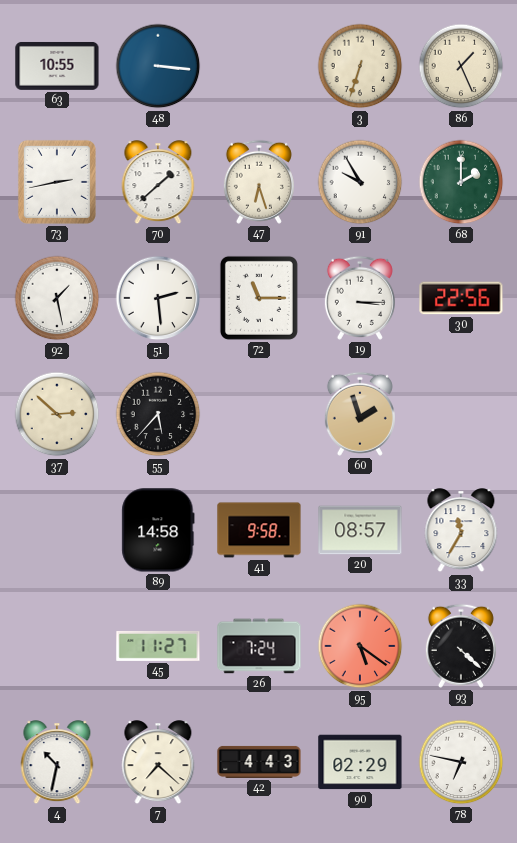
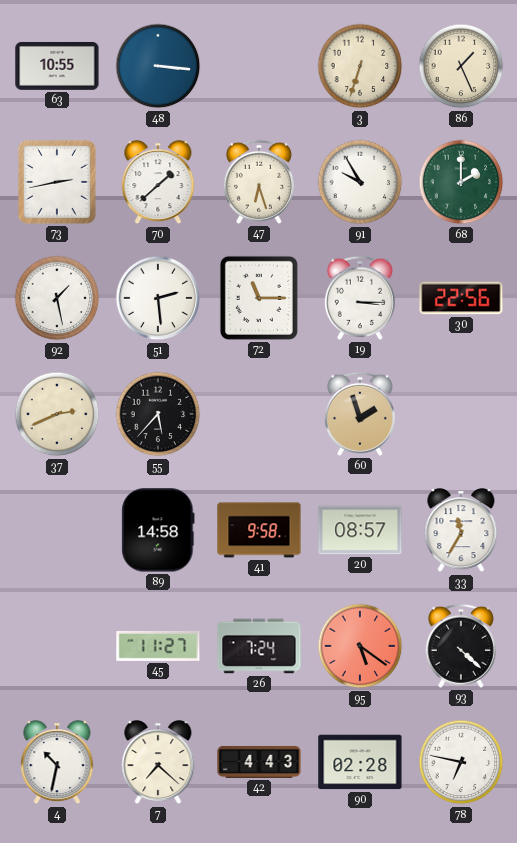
37: 2:52 -> 2:41
90: 02:29 -> 02:28
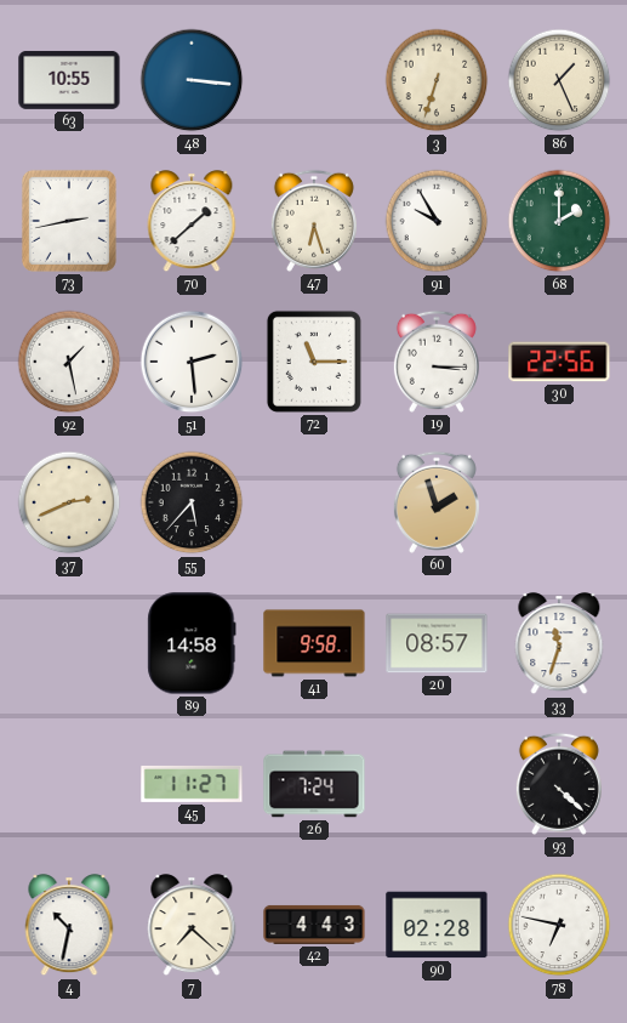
33: 11:35 -> 11:33
95: 5:21 -> none
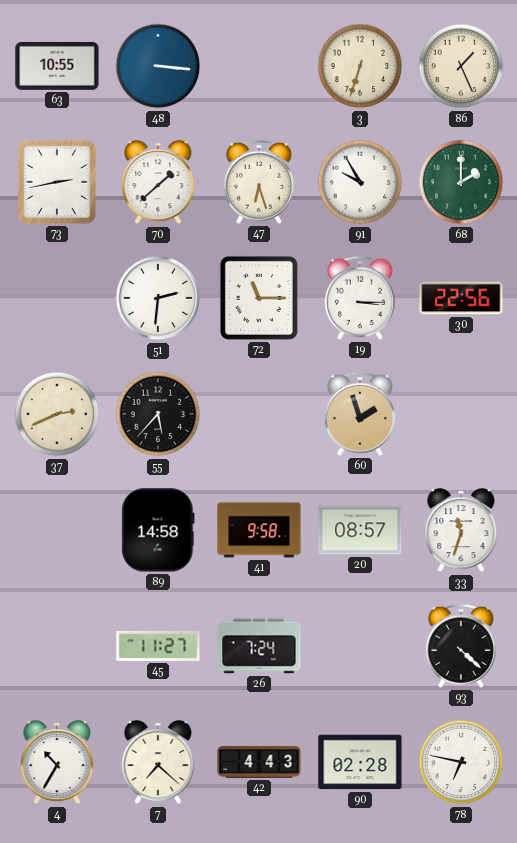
92: 1:28 -> none
51: 2:29 -> 2:31
4: 10:32 -> 10:35
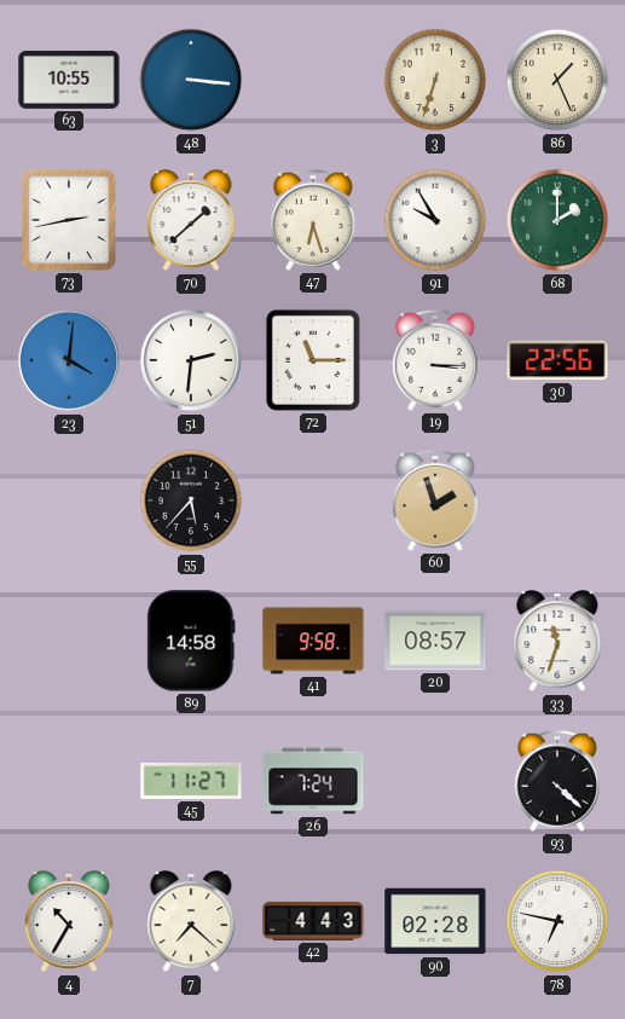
23: none -> 4:01
37: 2:41 -> none
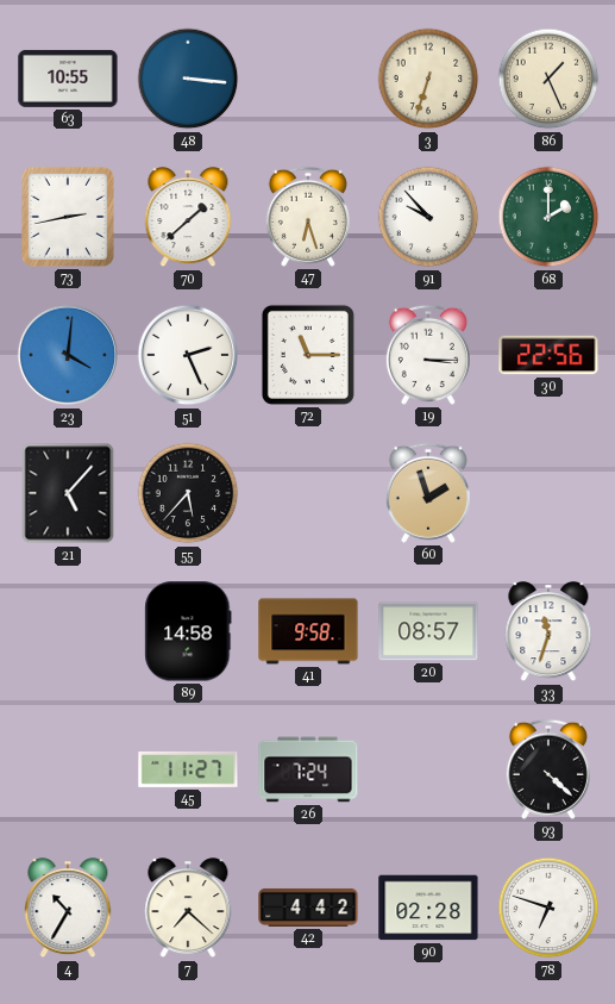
91: 9:55 -> 9:53
51: 2:31 -> 2:26
21: none -> 5:07
42: 4:43 -> 4:42
78: 6:47 -> 6:48
